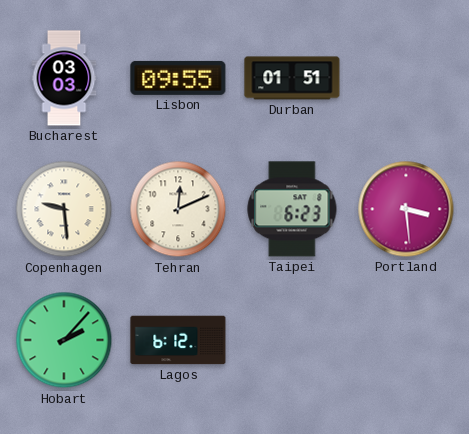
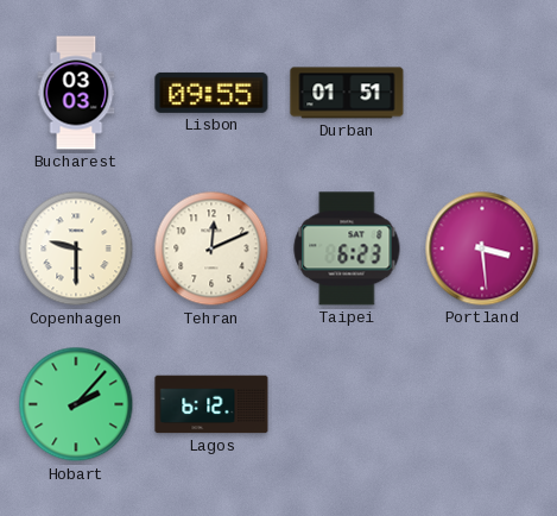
Copenhagen: 9:29 -> 9:30
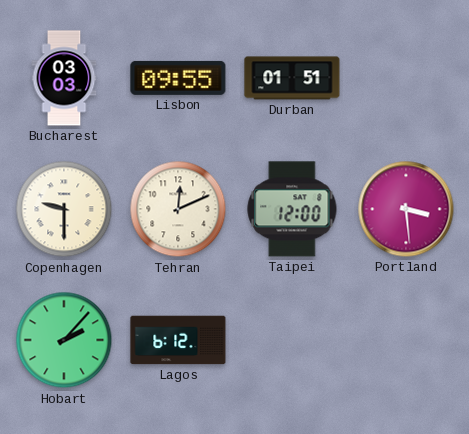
Taipei: 6:23 -> 12:00
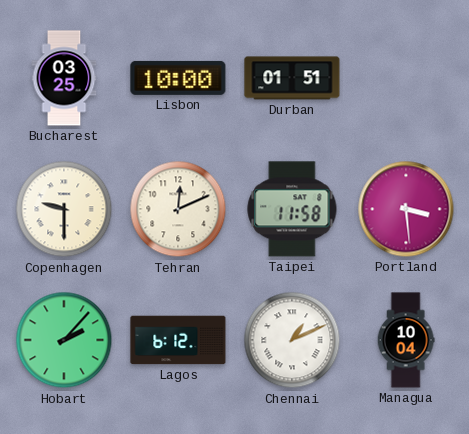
Bucharest: 03:03 -> 03:25
Lisbon: 09:55 -> 10:00
Taipei: 12:00 -> 11:58
Chennai: none -> 1:11
Managua: none -> 10:04
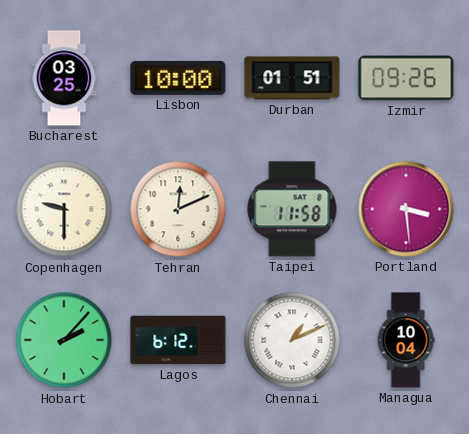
Izmir: none -> 09:26
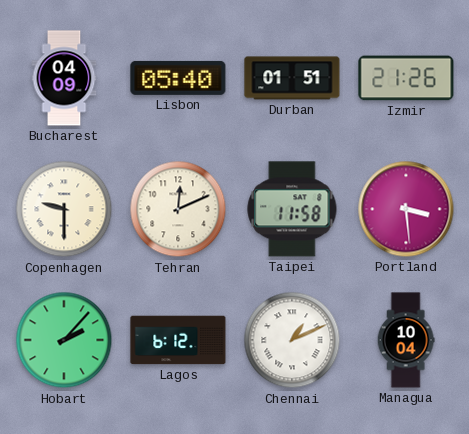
Bucharest: 03:25 -> 04:09
Lisbon: 10:00 -> 05:40
Izmir: 09:26 -> 21:26
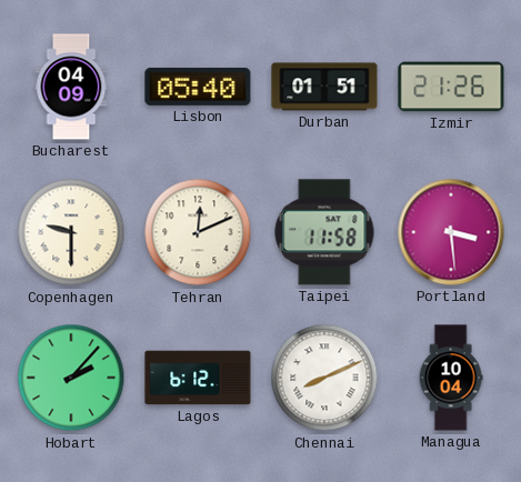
Chennai: 1:11 -> 8:11
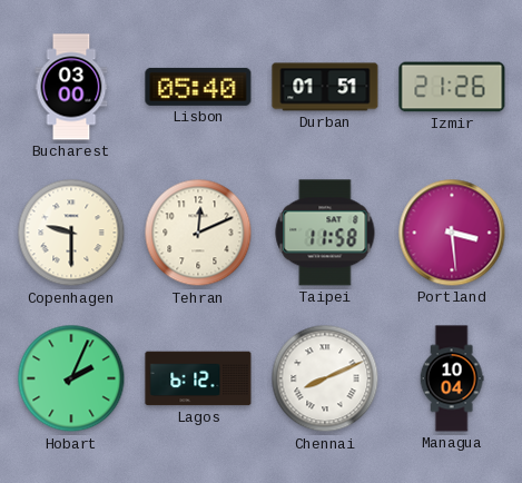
Bucharest: 04:09 -> 03:00
Hobart: 2:07 -> 2:04
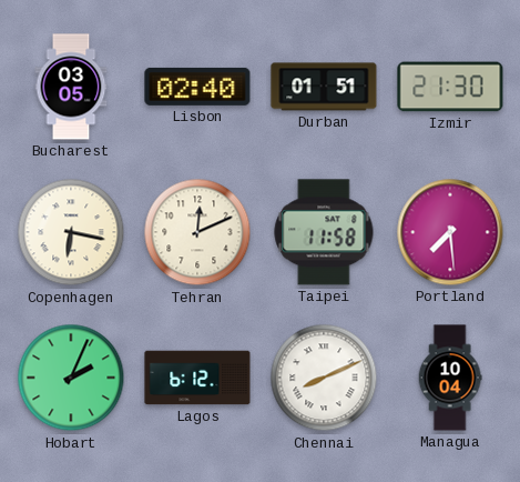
Bucharest: 03:00 -> 03:05
Lisbon: 05:40 -> 02:40
Izmir: 21:26 -> 21:30
Copenhagen: 9:30 -> 6:17
Portland: 3:29 -> 7:29
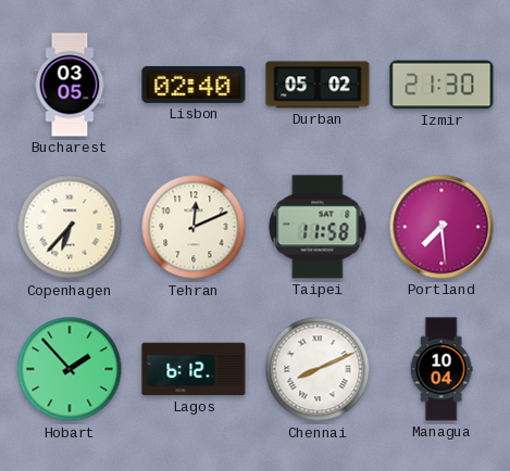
Durban: 01:51 -> 05:02
Copenhagen: 6:17 -> 6:37
Hobart: 2:04 -> 1:53
